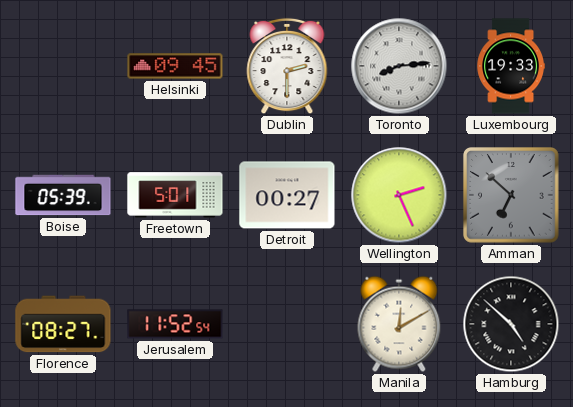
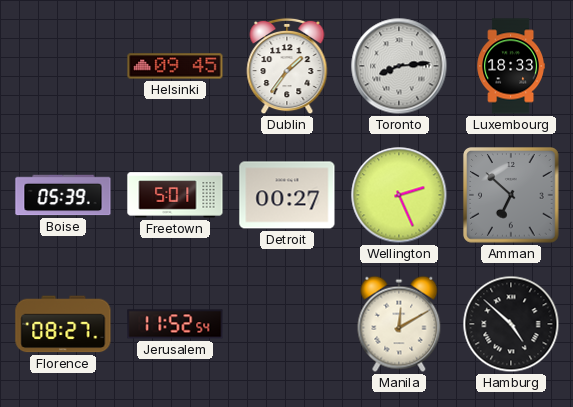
Dublin: 2:30 -> 1:36
Luxembourg: 19:33 -> 18:33
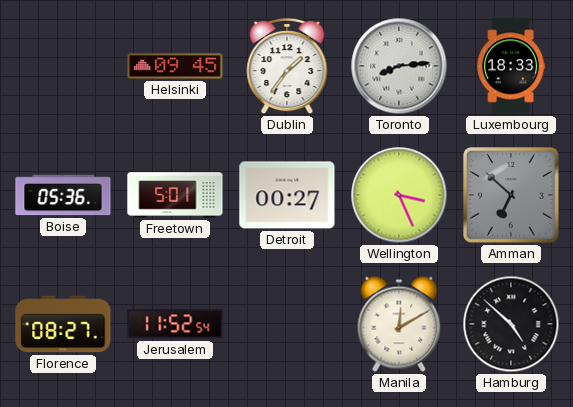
Boise: 05:39 -> 05:36
Wellington: 2:26 -> 3:26
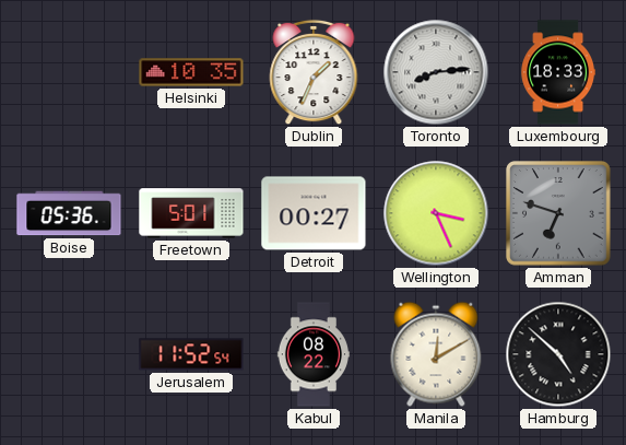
Helsinki: 09:45 -> 10:35
Dublin: 1:36 -> 1:34
Amman: 6:52 -> 6:48
Florence: 08:27 -> none
Kabul: none -> 08:22
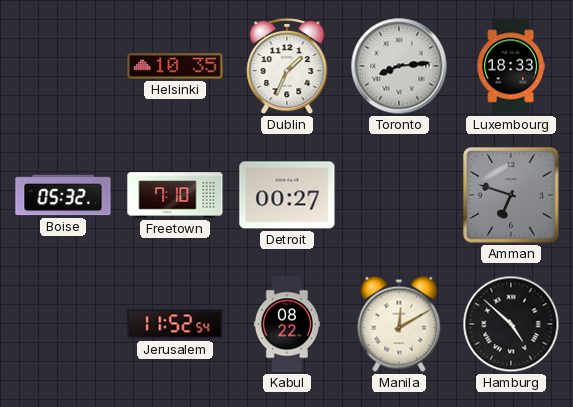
Boise: 05:36 -> 05:32
Freetown: 5:01 -> 7:10
Wellington: 3:26 -> none
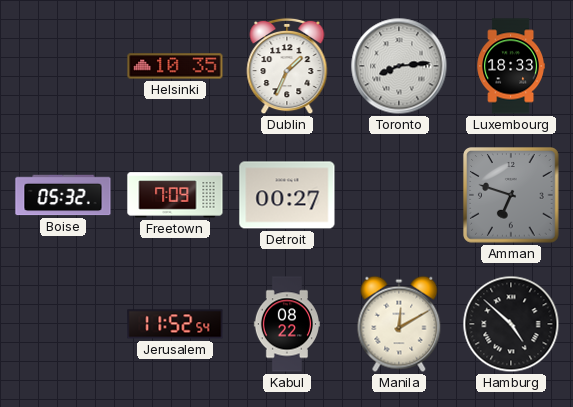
Freetown: 7:10 -> 7:09
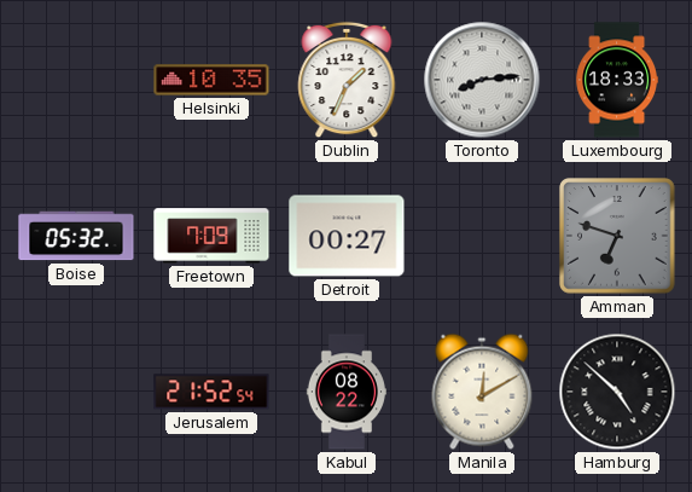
Jerusalem: 11:52 -> 21:52
